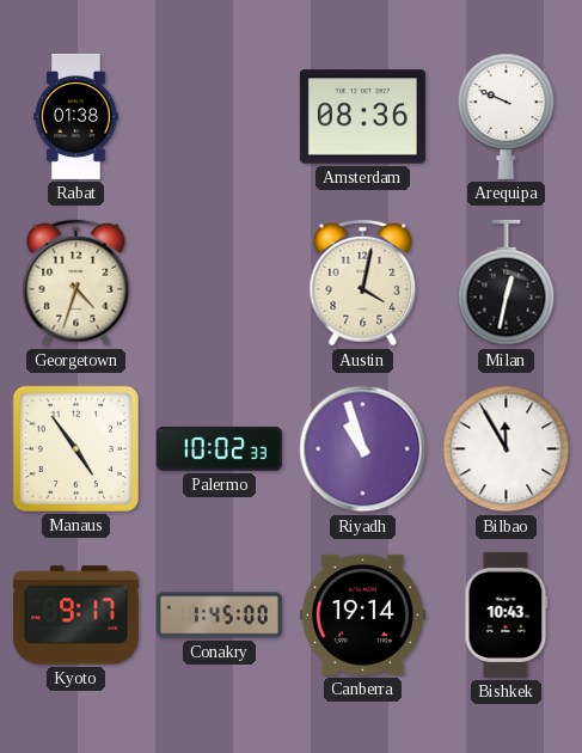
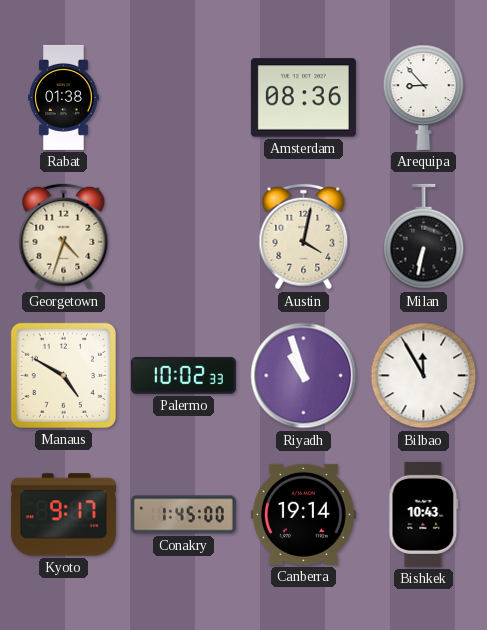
Arequipa: 9:49 -> 8:53
Milan: 12:32 -> 6:32
Manaus: 4:54 -> 4:50
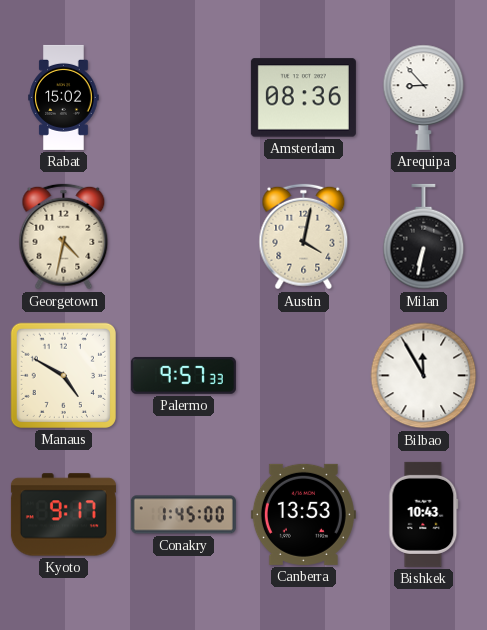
Rabat: 01:38 -> 15:02
Georgetown: 4:33 -> 4:32
Palermo: 10:02 -> 9:57
Riyadh: 10:57 -> none
Canberra: 19:14 -> 13:53
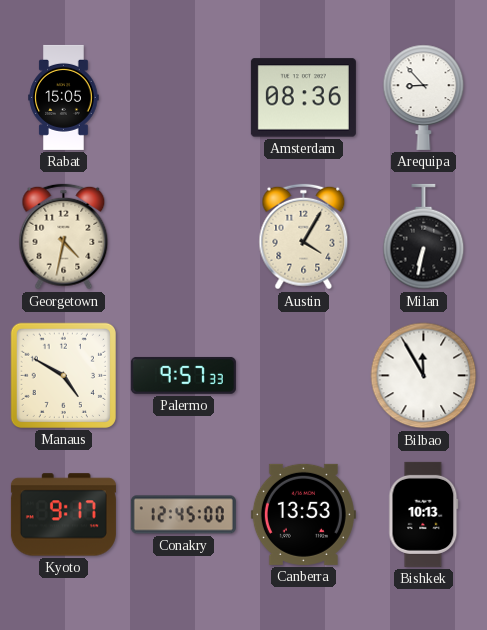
Rabat: 15:02 -> 15:05
Austin: 4:02 -> 4:05
Conakry: 1:45 -> 12:45
Bishkek: 10:43 -> 10:13
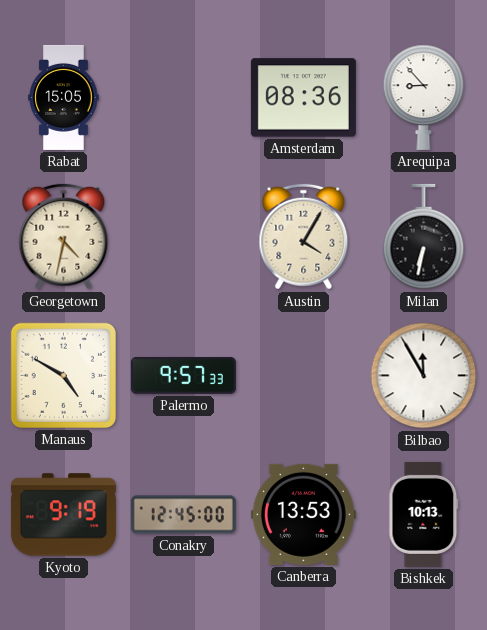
Kyoto: 9:17 -> 9:19
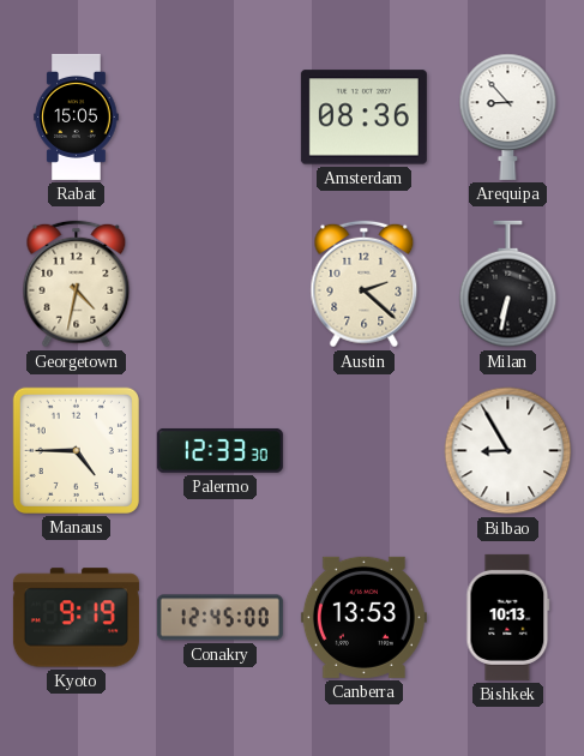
Austin: 4:05 -> 2:22
Manaus: 4:50 -> 4:45
Palermo: 9:57 -> 12:33
Bilbao: 11:55 -> 8:55
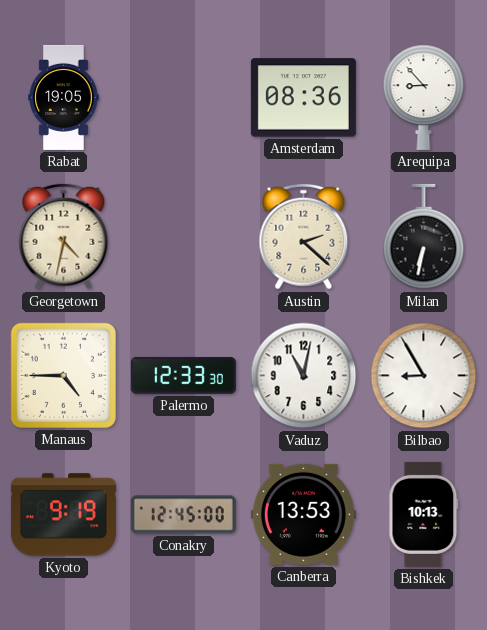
Rabat: 15:05 -> 19:05
Vaduz: none -> 11:02
